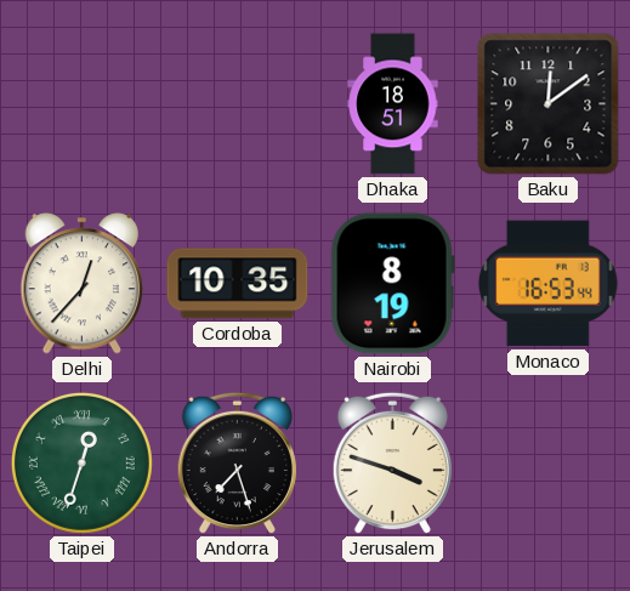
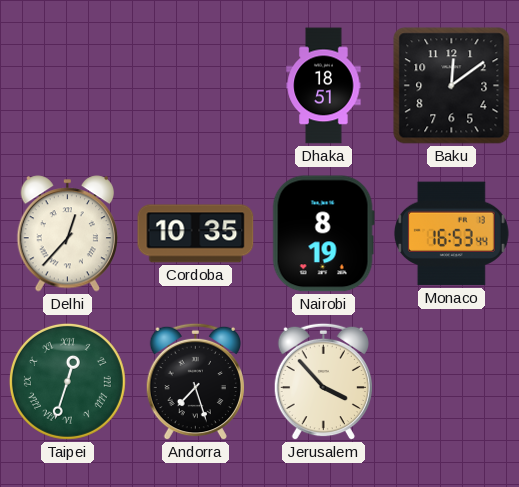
Jerusalem: 3:48 -> 3:53
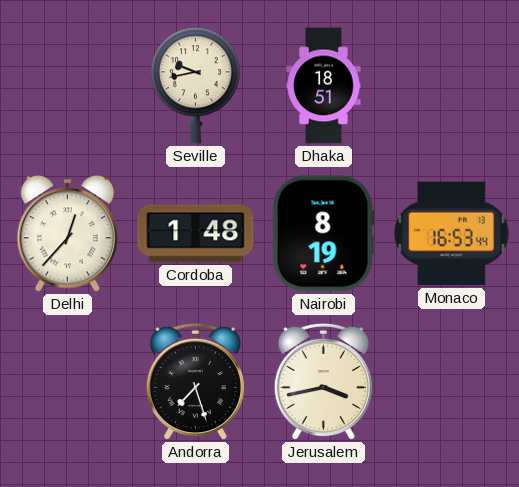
Seville: none -> 9:43
Baku: 12:09 -> none
Cordoba: 10:35 -> 1:48
Taipei: 12:33 -> none
Jerusalem: 3:53 -> 3:43
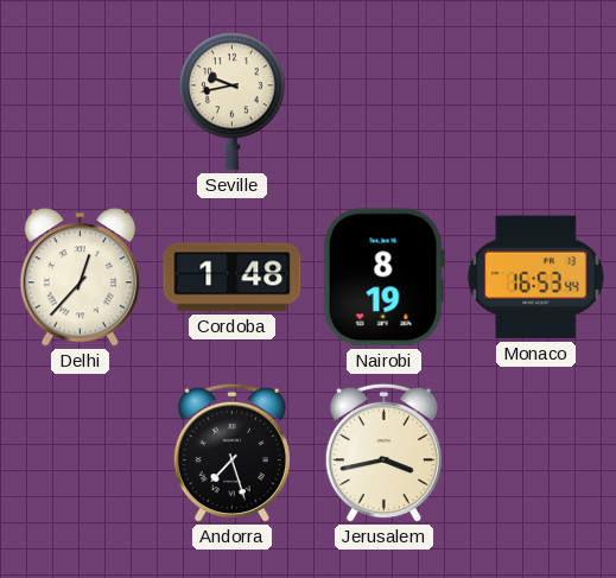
Dhaka: 18:51 -> none
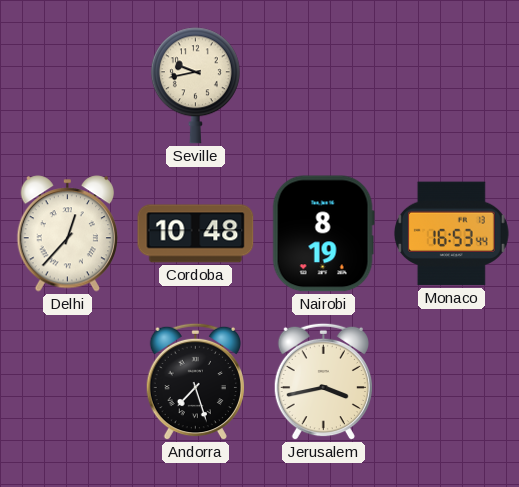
Cordoba: 1:48 -> 10:48
